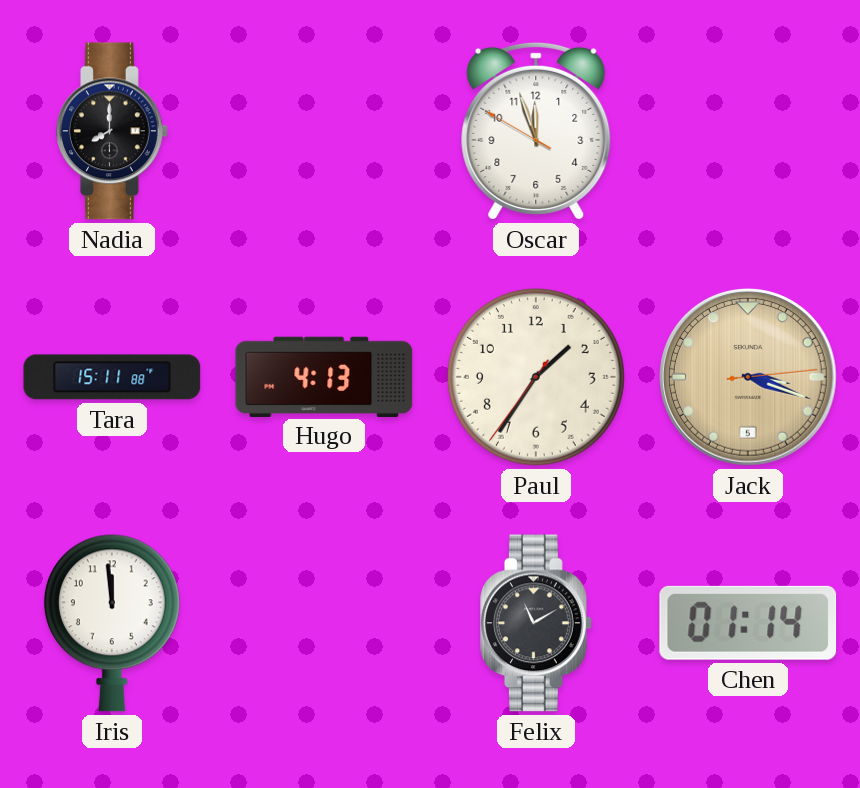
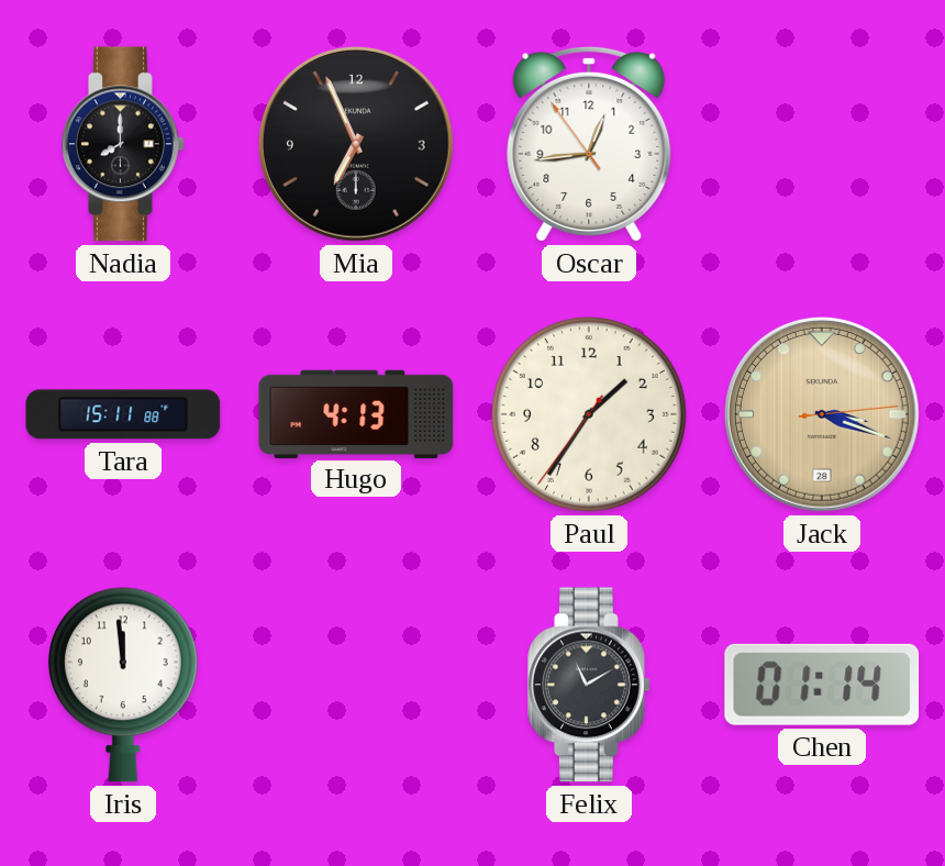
Mia: none -> 6:56
Oscar: 11:56 -> 12:43
Jack date: 5 -> 28
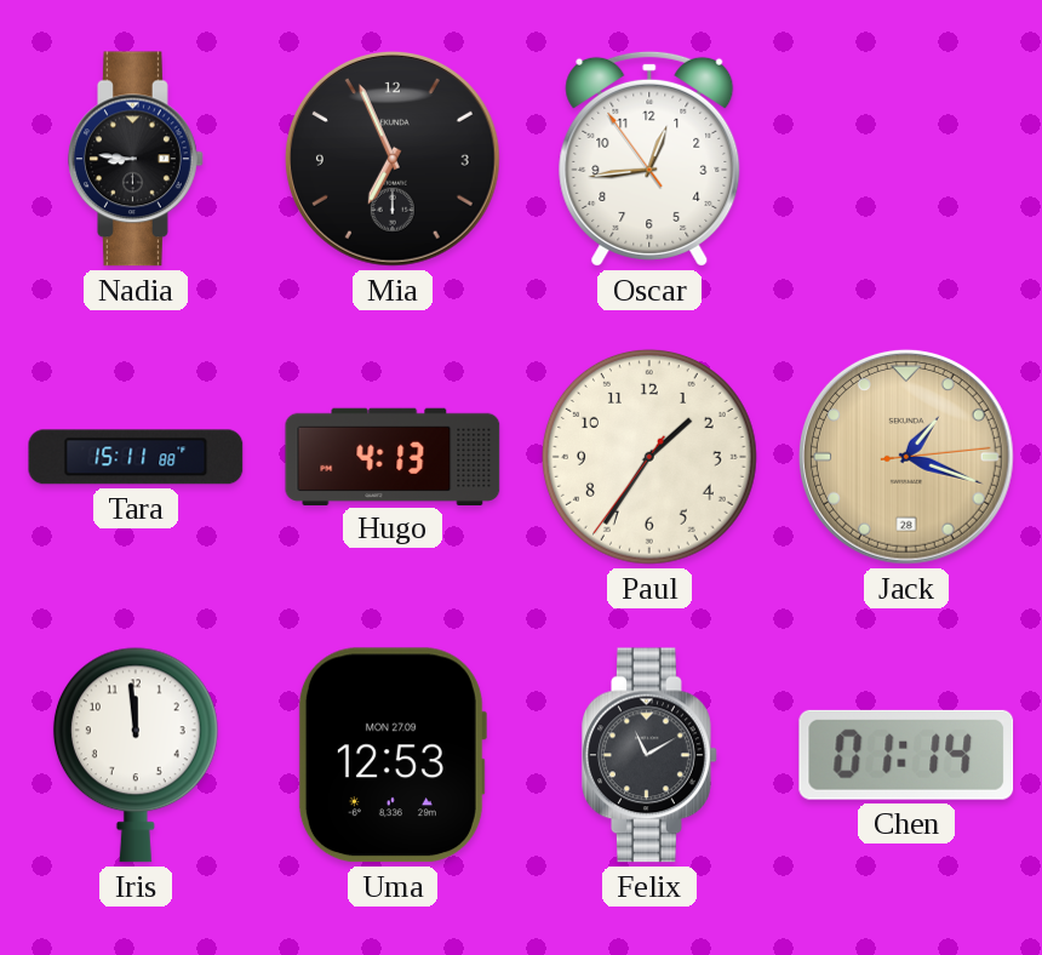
Nadia: 8:00 -> 8:46
Jack: 3:18 -> 1:18
Uma: none -> 12:53
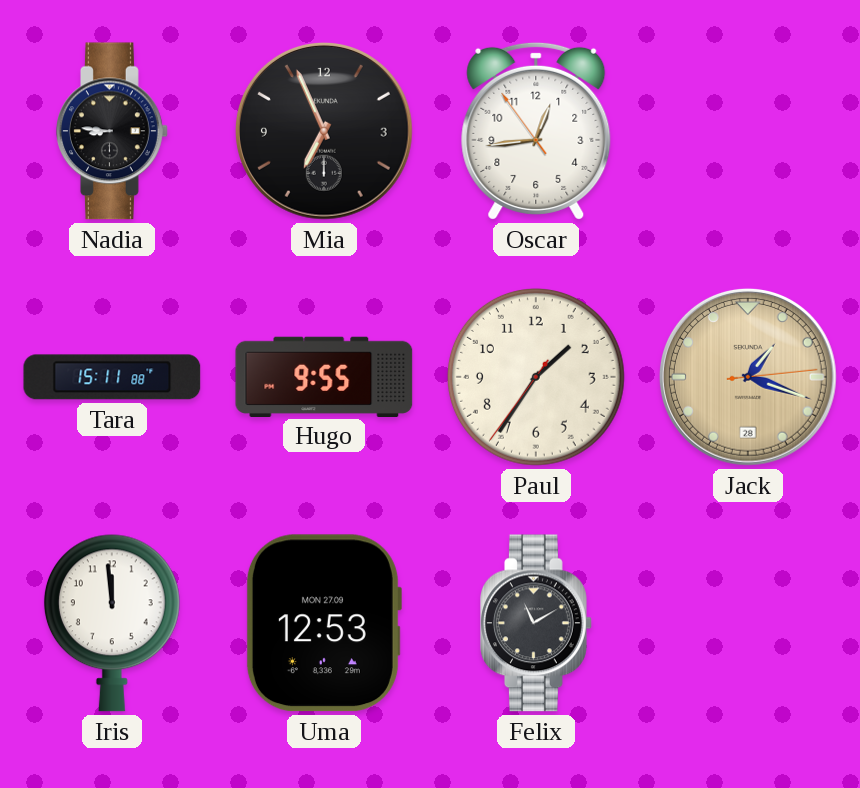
Hugo: 4:13 -> 9:55
Chen: 01:14 -> none
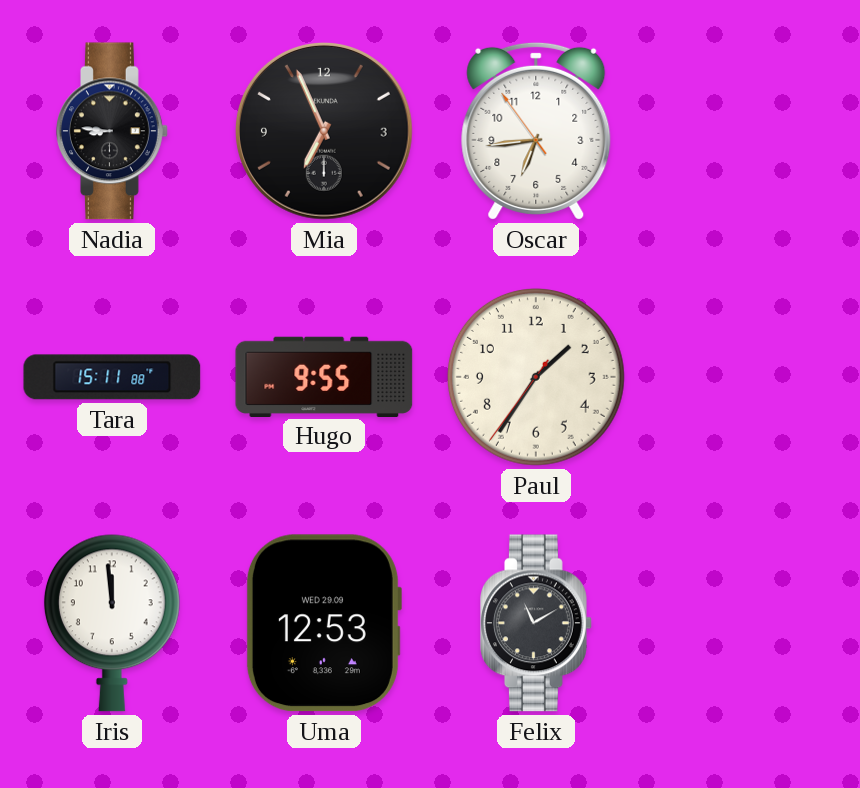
Oscar: 12:43 -> 6:43
Jack: 1:18 -> none
Uma date: MON 27.09 -> WED 29.09
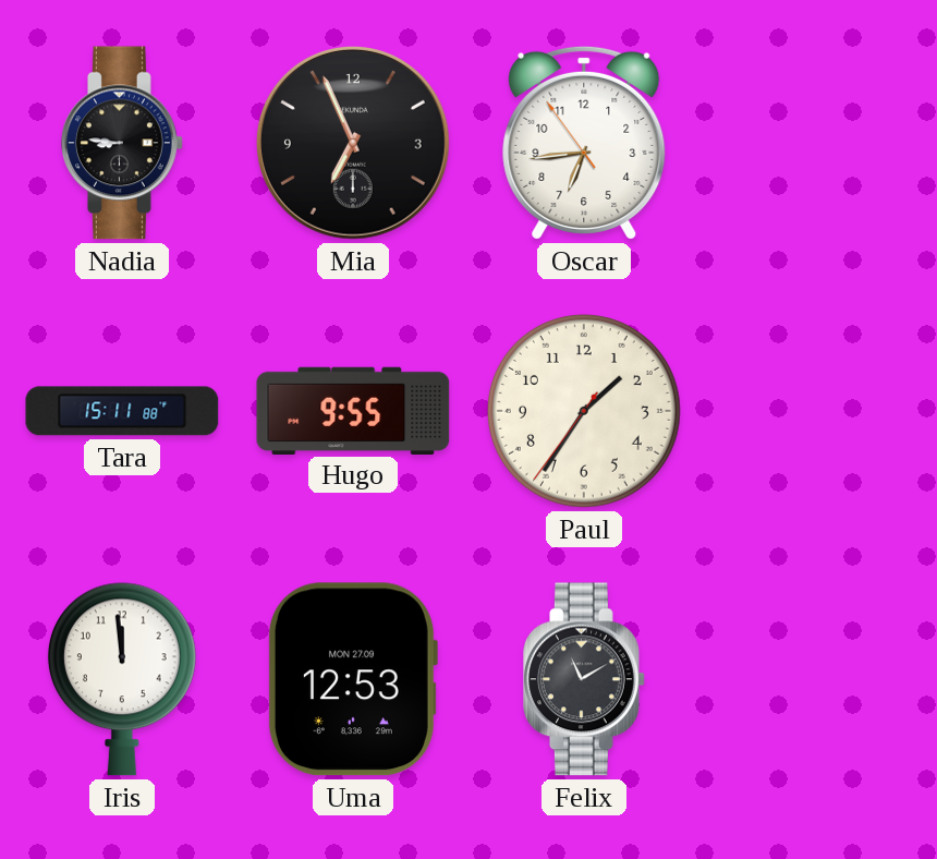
Uma date: WED 29.09 -> MON 27.09
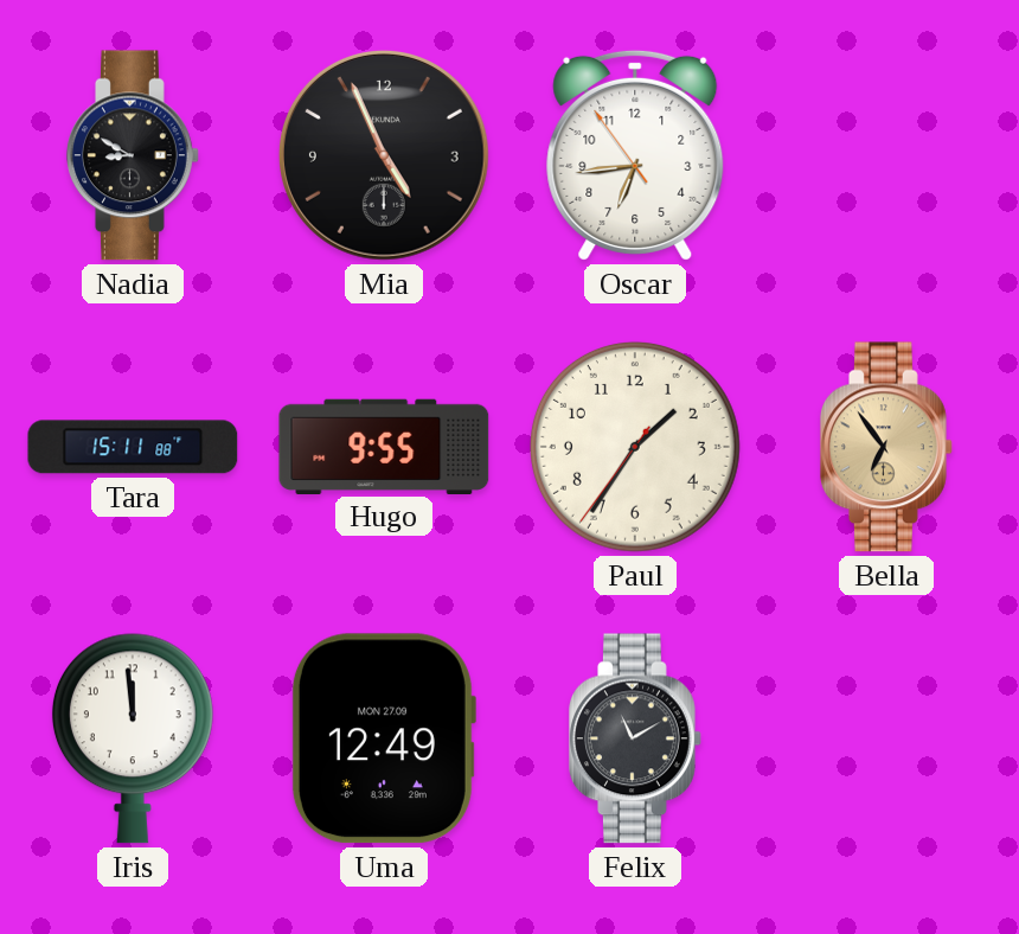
Nadia: 8:46 -> 8:50
Mia: 6:56 -> 4:56
Bella: none -> 6:54
Uma: 12:53 -> 12:49
